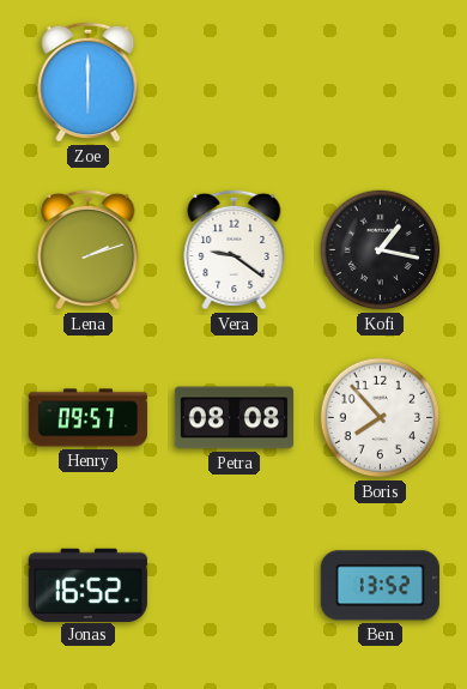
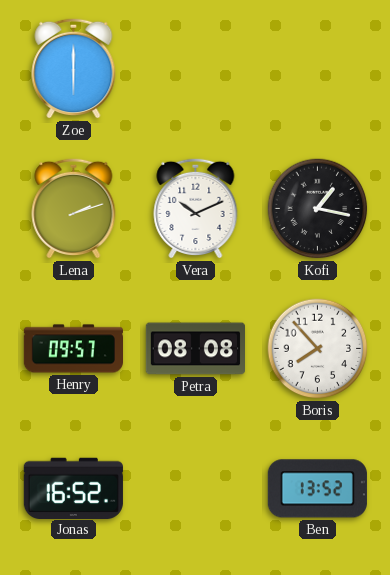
Vera: 9:21 -> 10:11
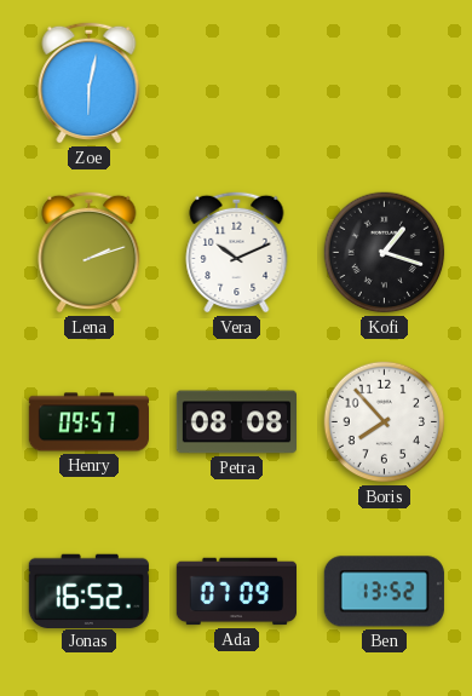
Zoe: 6:00 -> 6:02
Kofi: 1:17 -> 1:18
Ada: none -> 07:09
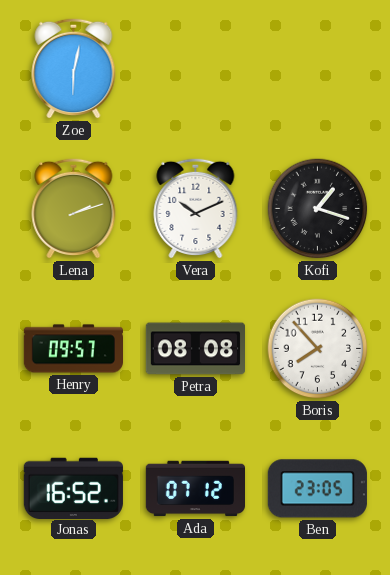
Ada: 07:09 -> 07:12
Ben: 13:52 -> 23:05
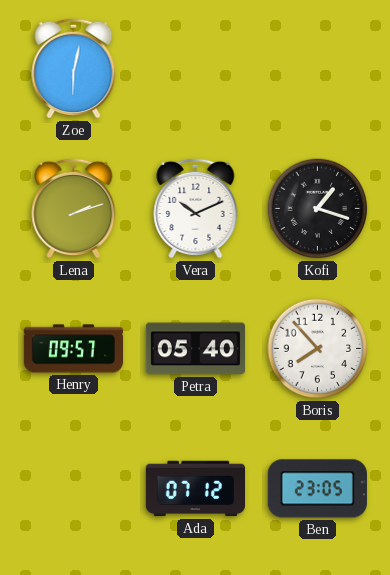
Petra: 08:08 -> 05:40
Jonas: 16:52 -> none
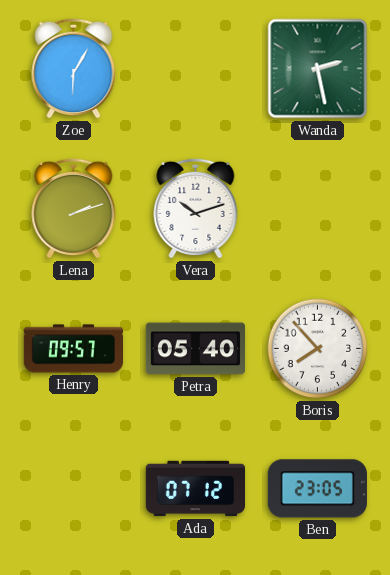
Zoe: 6:02 -> 6:05
Wanda: none -> 2:28
Vera: 10:11 -> 10:12
Kofi: 1:18 -> none
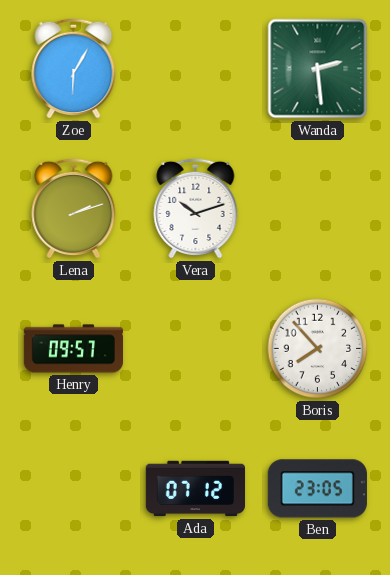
Wanda: 2:28 -> 2:29
Petra: 05:40 -> none
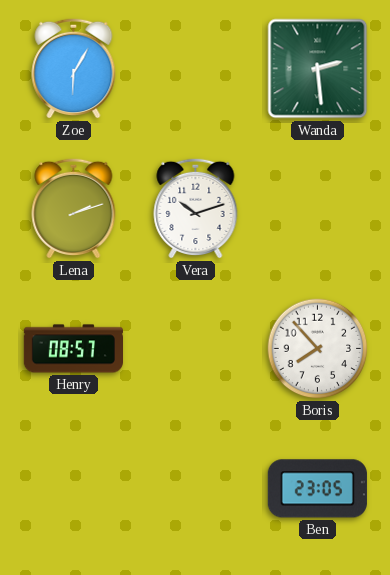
Henry: 09:57 -> 08:57
Ada: 07:12 -> none
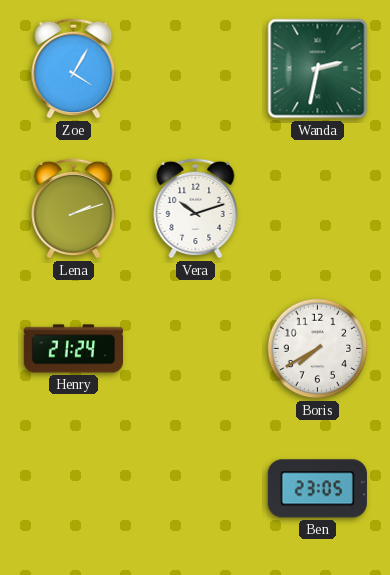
Zoe: 6:05 -> 4:05
Wanda: 2:29 -> 2:32
Henry: 08:57 -> 21:24
Boris: 7:53 -> 7:40
